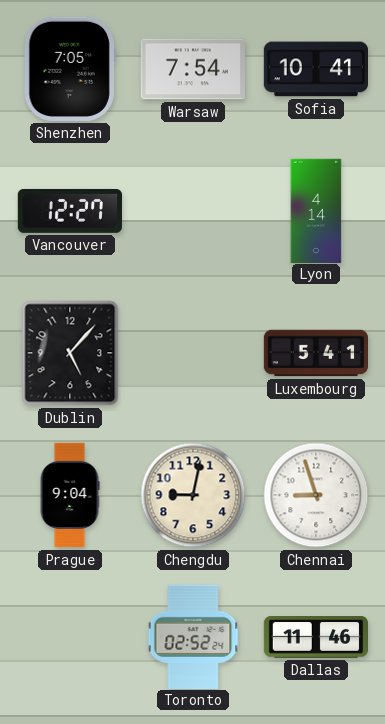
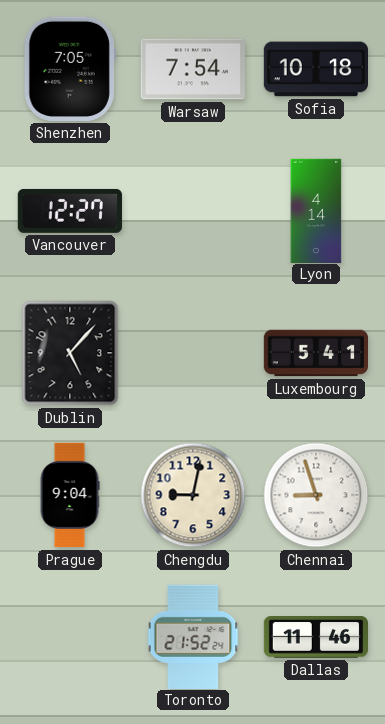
Sofia: 10:41 -> 10:18
Toronto: 02:52 -> 21:52
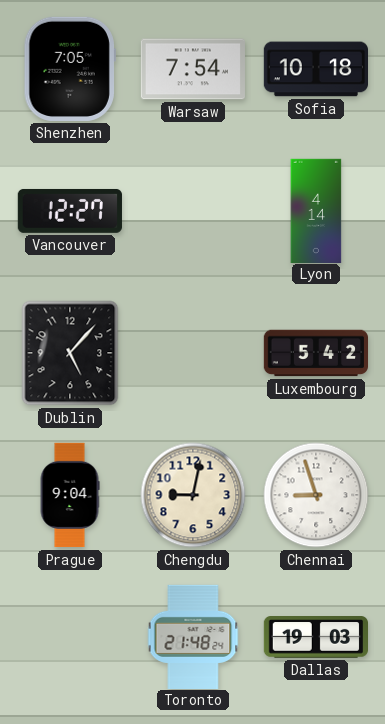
Luxembourg: 5:41 -> 5:42
Toronto: 21:52 -> 21:48
Dallas: 11:46 -> 19:03
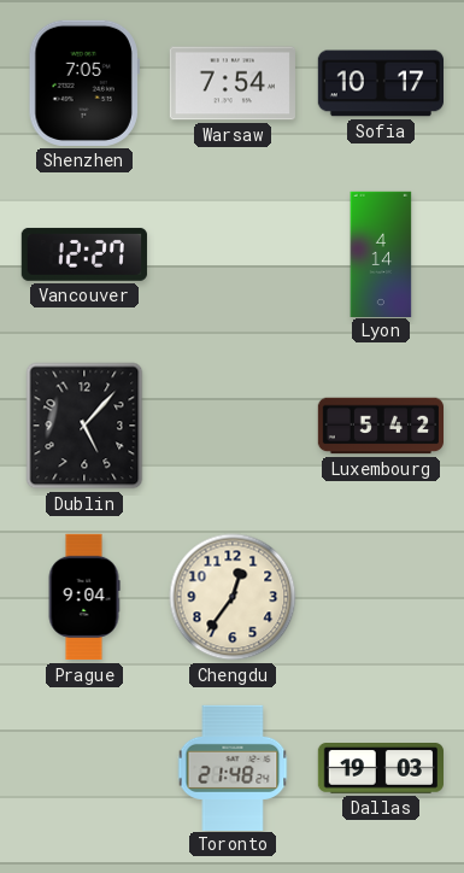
Sofia: 10:18 -> 10:17
Chengdu: 9:02 -> 12:36
Chennai: 8:57 -> none
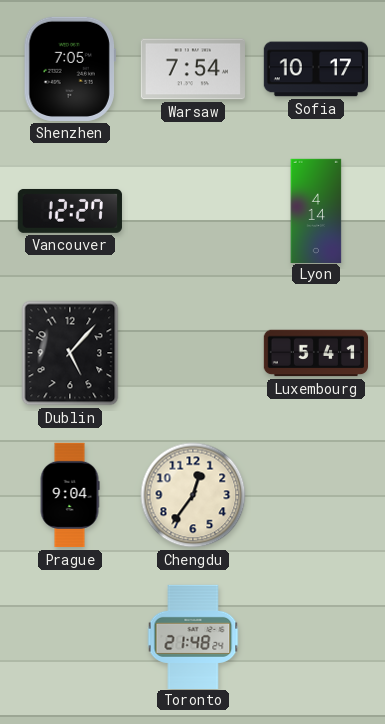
Luxembourg: 5:42 -> 5:41
Dallas: 19:03 -> none
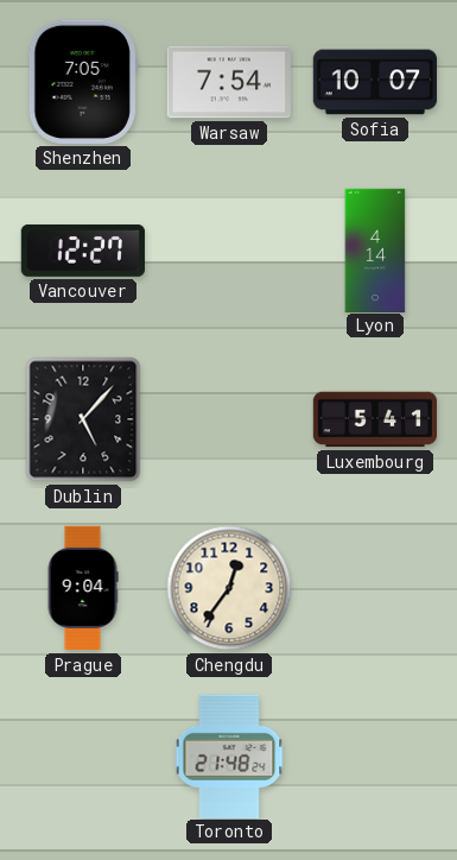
Sofia: 10:17 -> 10:07
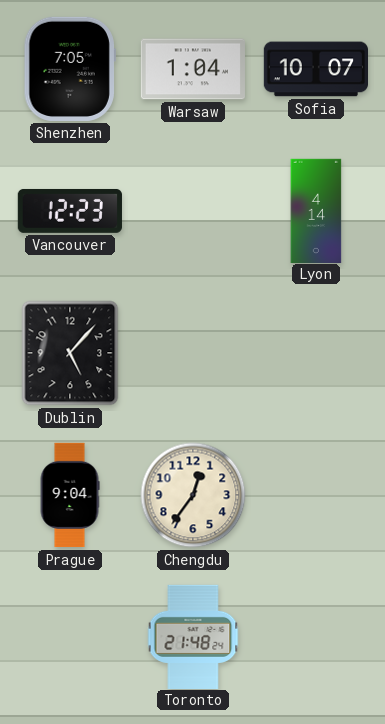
Warsaw: 7:54 -> 1:04
Vancouver: 12:27 -> 12:23
Luxembourg: 5:41 -> none
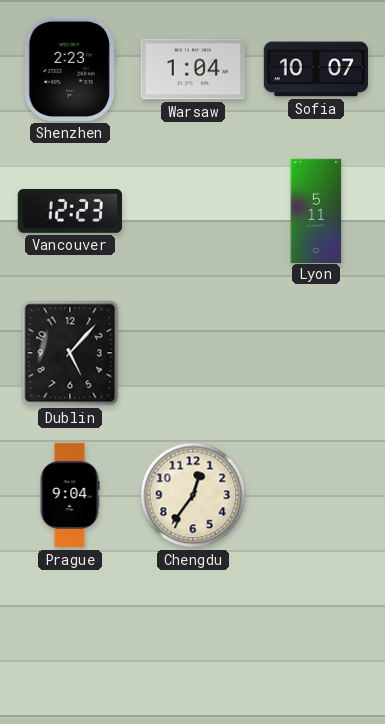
Shenzhen: 7:05 -> 2:23
Lyon: 4:14 -> 5:11
Toronto: 21:48 -> none
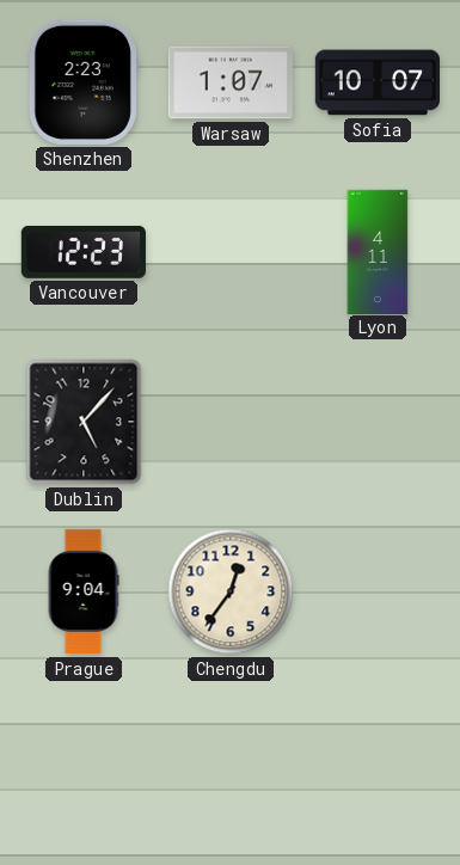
Warsaw: 1:04 -> 1:07
Lyon: 5:11 -> 4:11
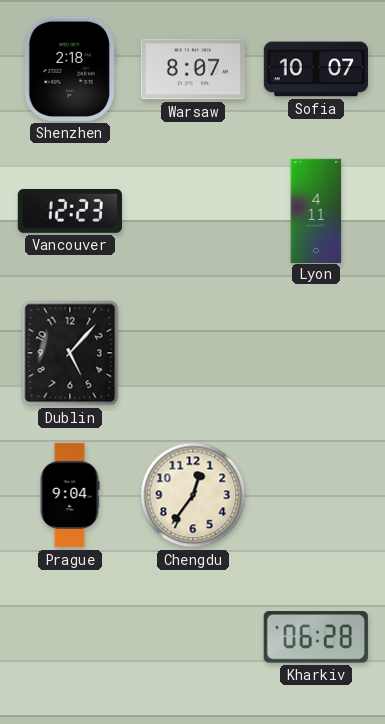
Shenzhen: 2:23 -> 2:18
Warsaw: 1:07 -> 8:07
Kharkiv: none -> 06:28
